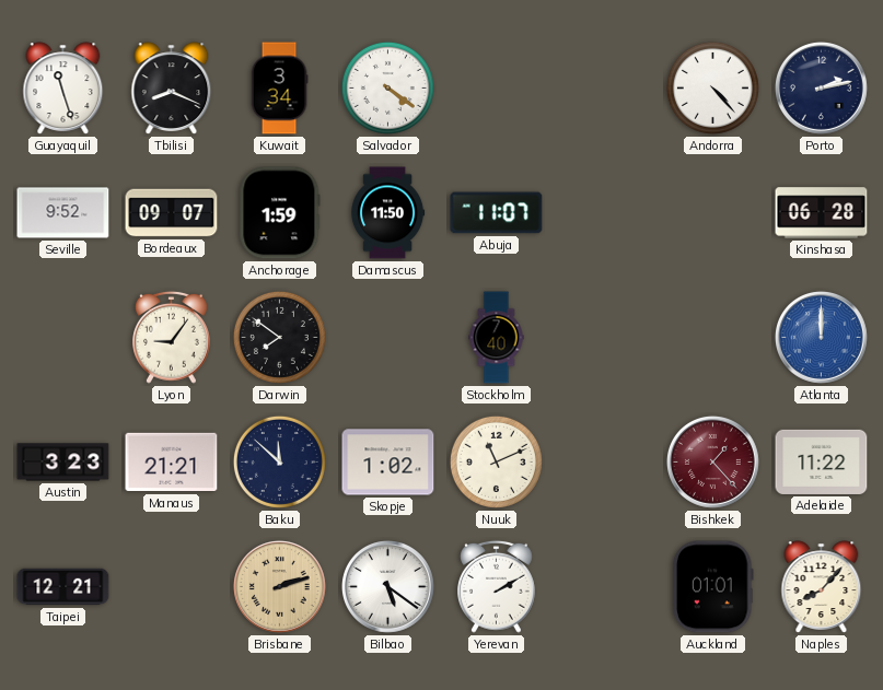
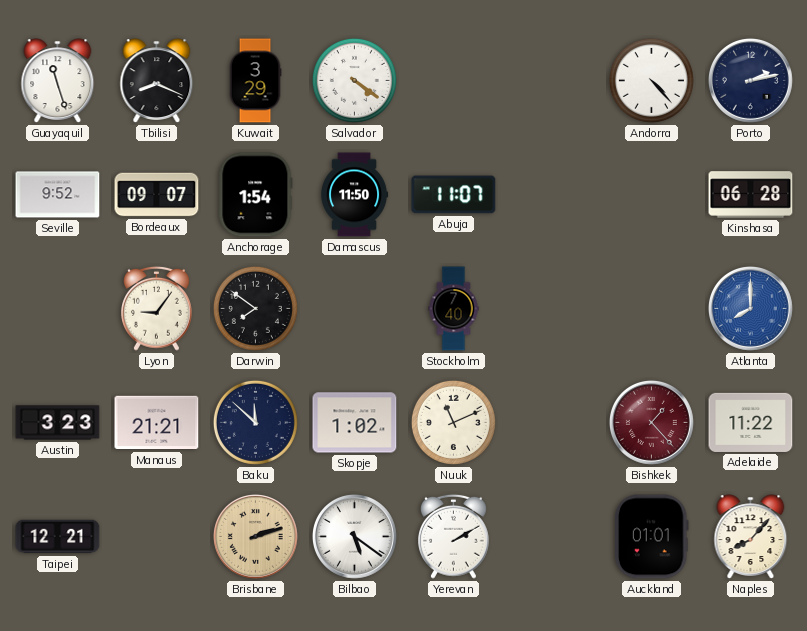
Kuwait: 3:34 -> 3:29
Anchorage: 1:59 -> 1:54
Atlanta: 12:00 -> 8:00
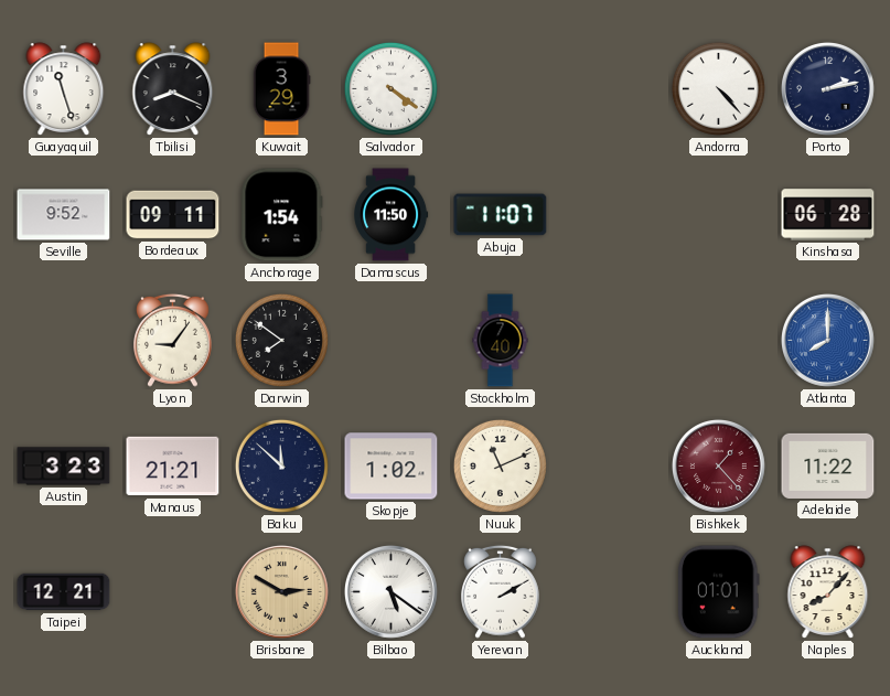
Bordeaux: 09:07 -> 09:11
Brisbane: 2:12 -> 2:50
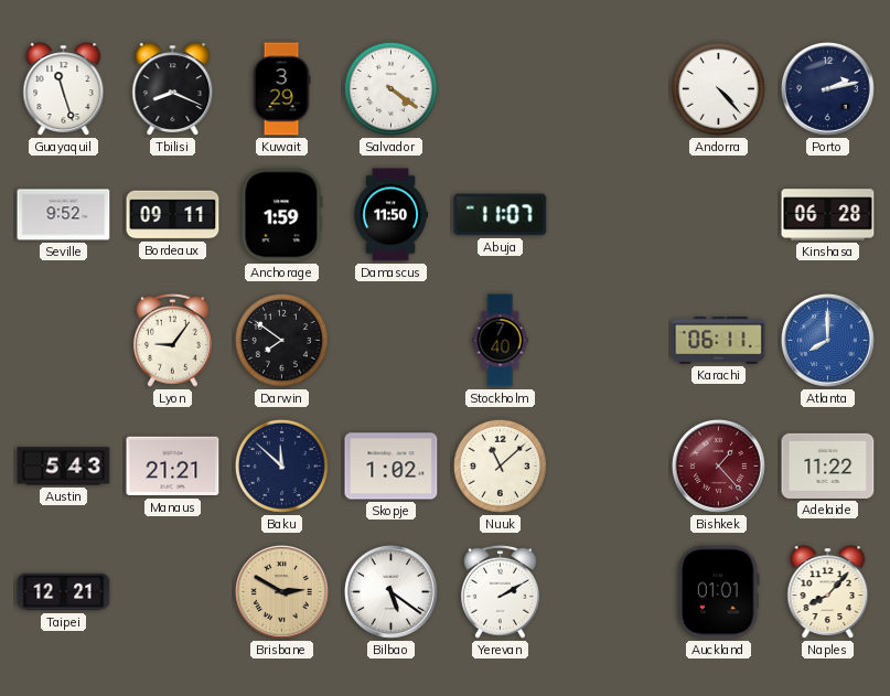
Anchorage: 1:54 -> 1:59
Karachi: none -> 06:11
Austin: 3:23 -> 5:43
Nuuk: 11:11 -> 11:08
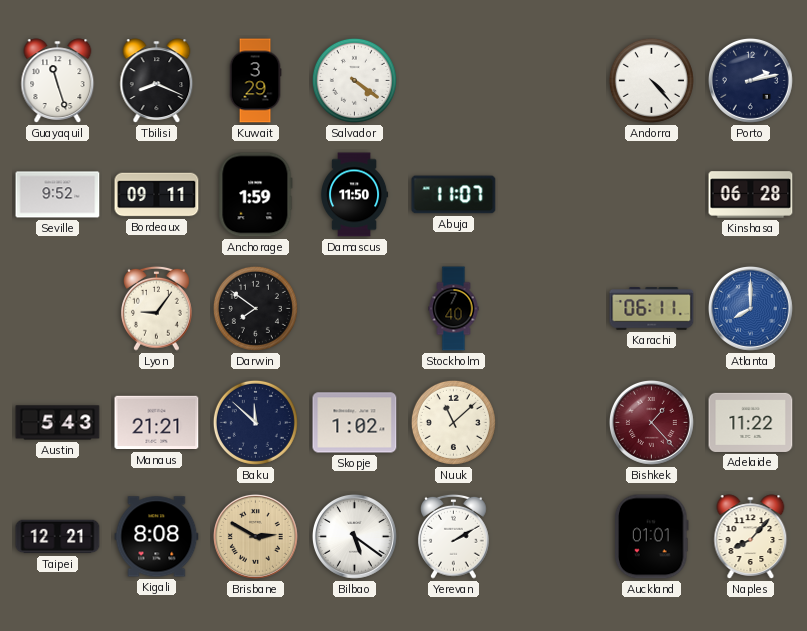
Kigali: none -> 8:08
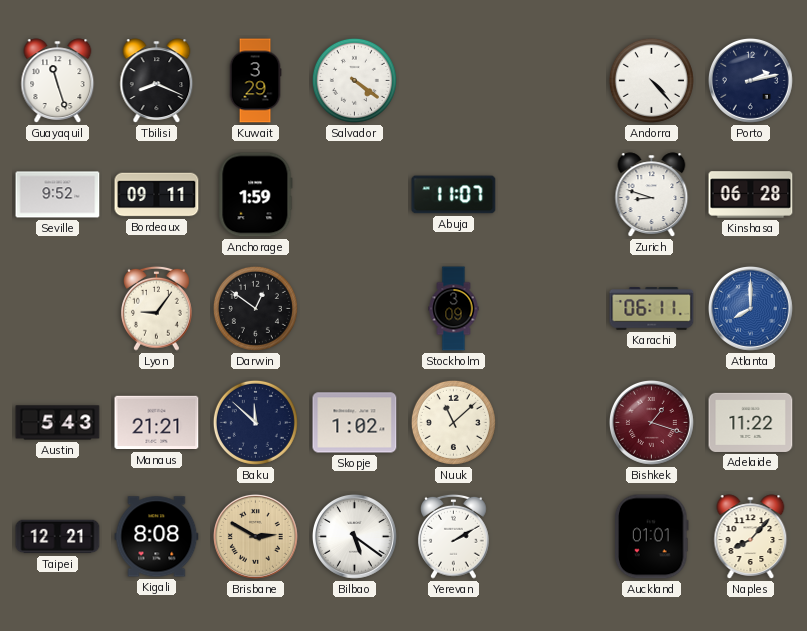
Damascus: 11:50 -> none
Zurich: none -> 8:48
Darwin: 7:51 -> 12:51
Stockholm: 7:40 -> 3:09
Bishkek: 1:23 -> 1:18
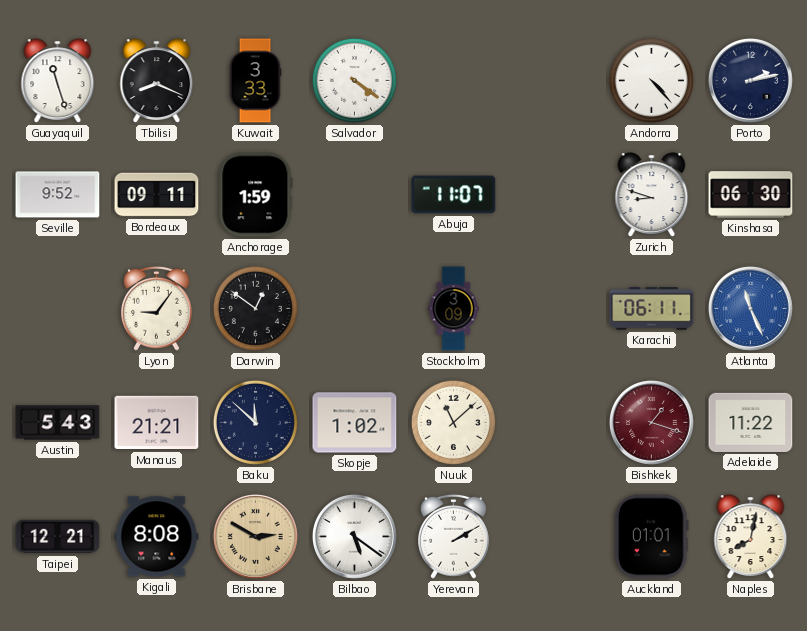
Kuwait: 3:29 -> 3:33
Kinshasa: 06:28 -> 06:30
Atlanta: 8:00 -> 11:26
Naples: 8:07 -> 8:02
